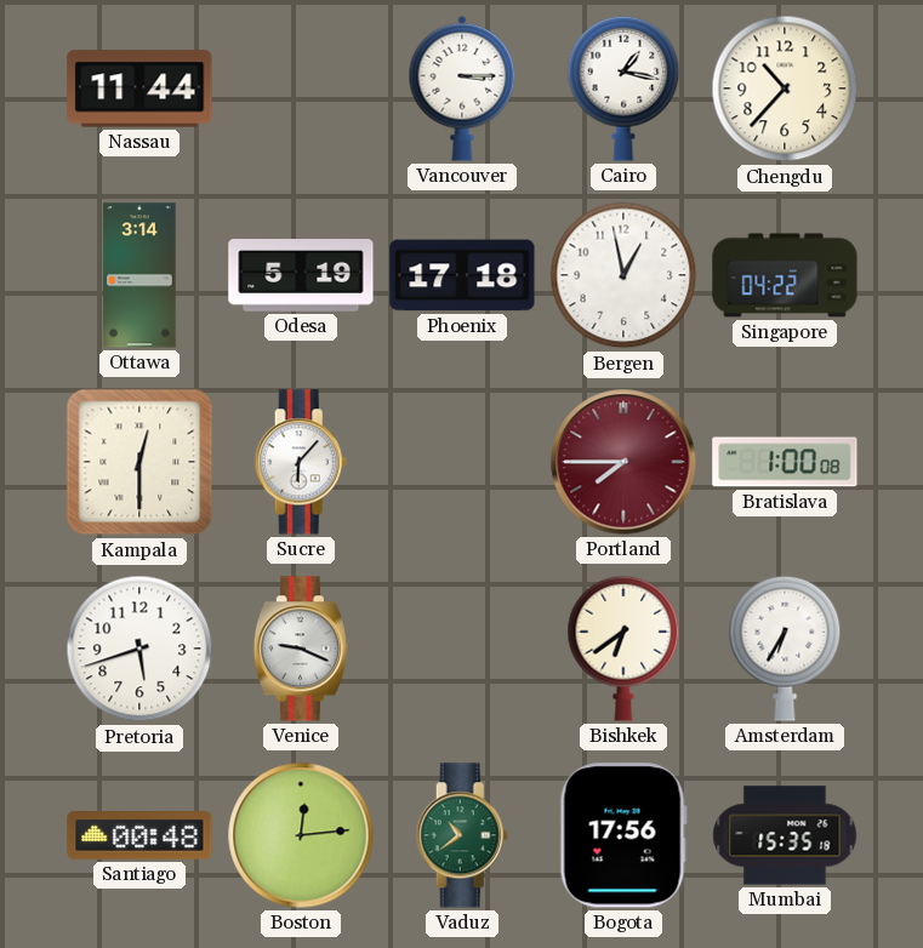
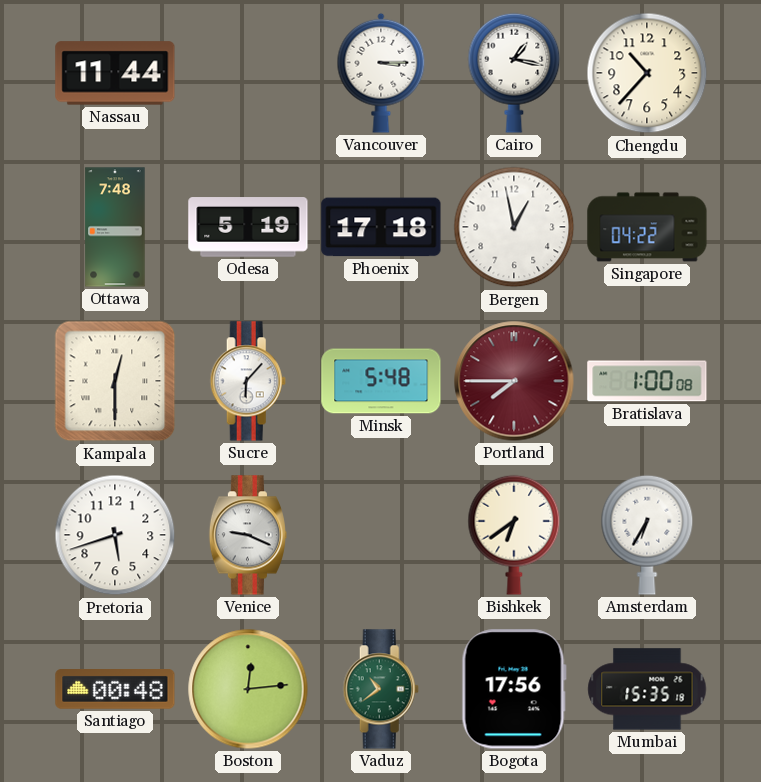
Ottawa: 3:14 -> 7:48
Minsk: none -> 5:48
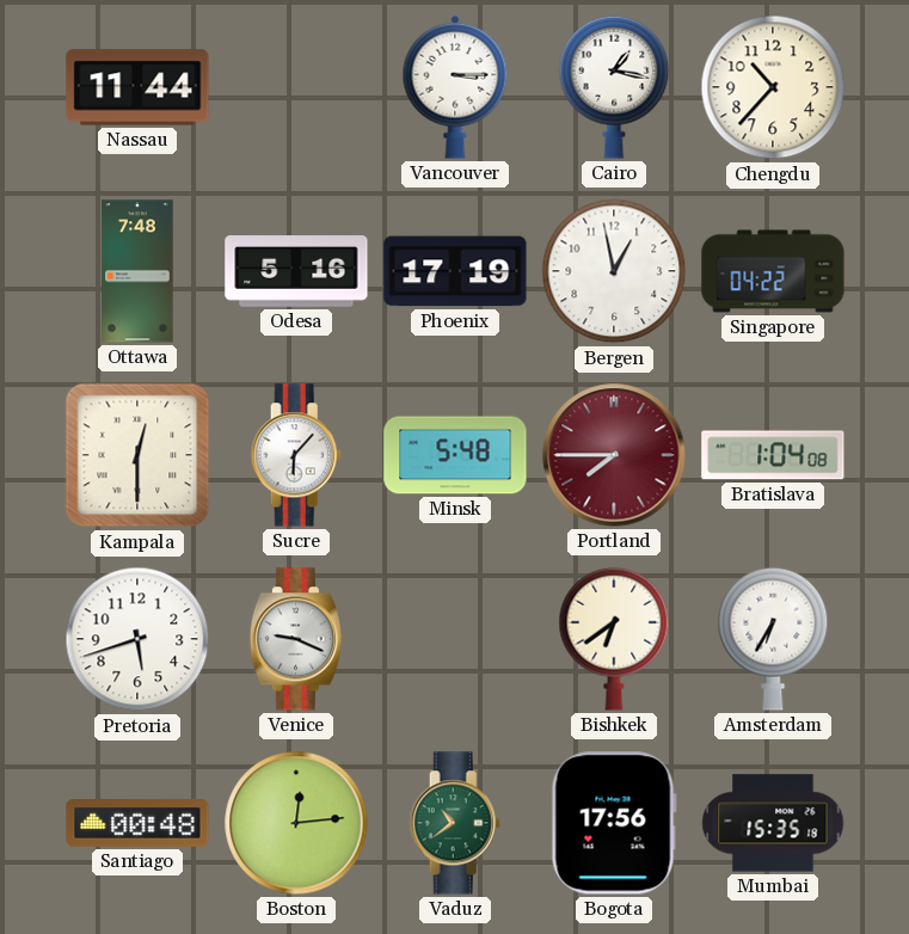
Odesa: 5:19 -> 5:16
Phoenix: 17:18 -> 17:19
Bratislava: 1:00 -> 1:04
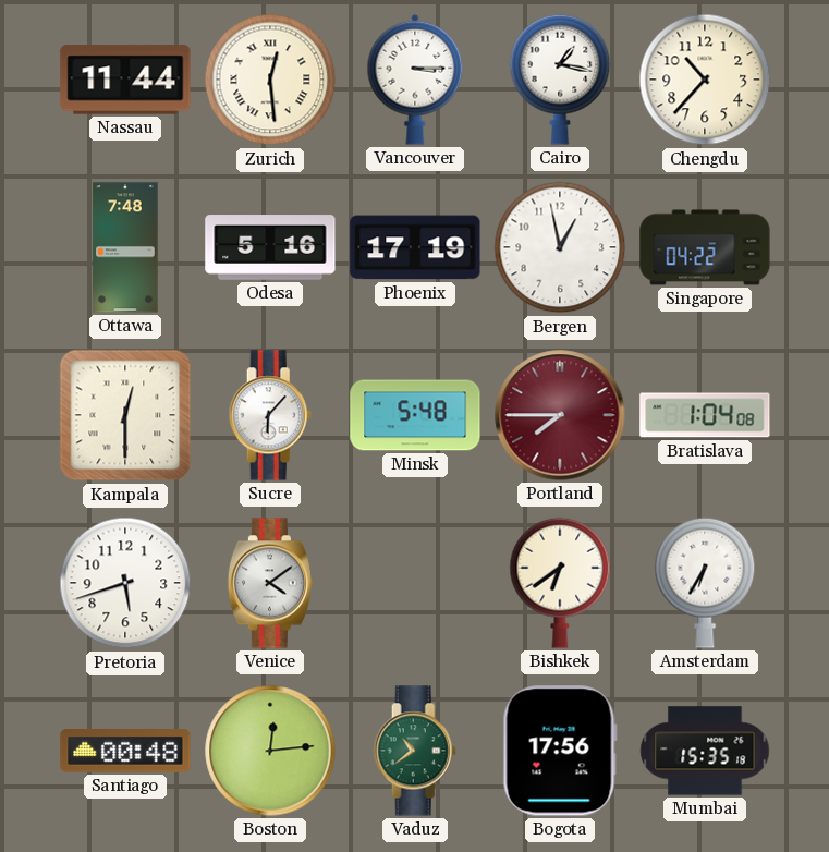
Zurich: none -> 12:29
Venice: 9:19 -> 4:09
